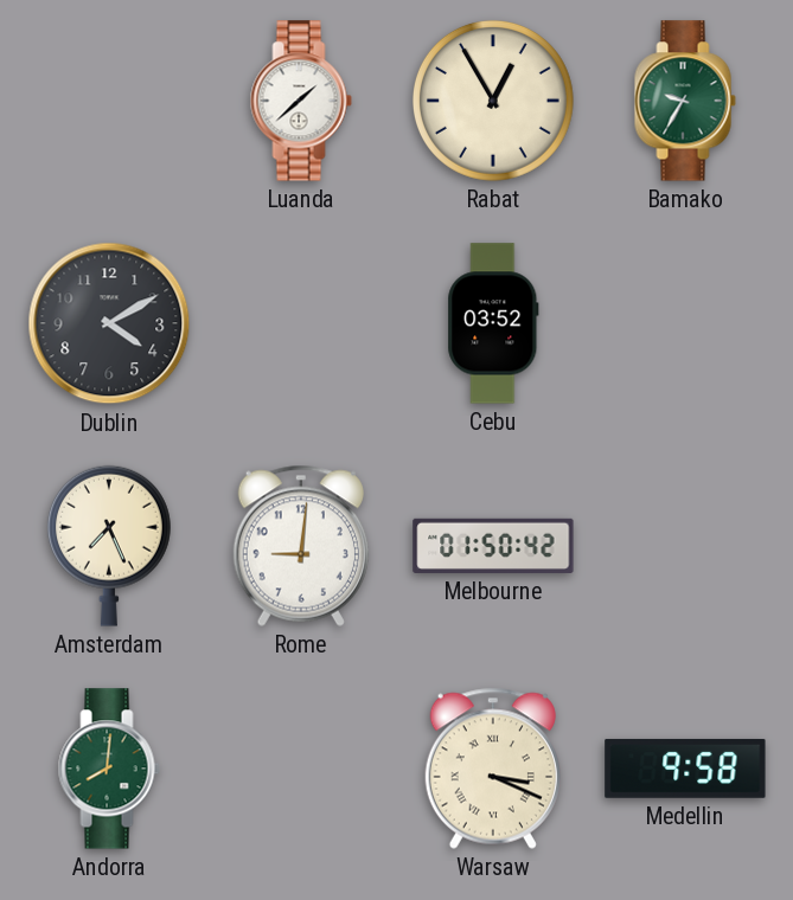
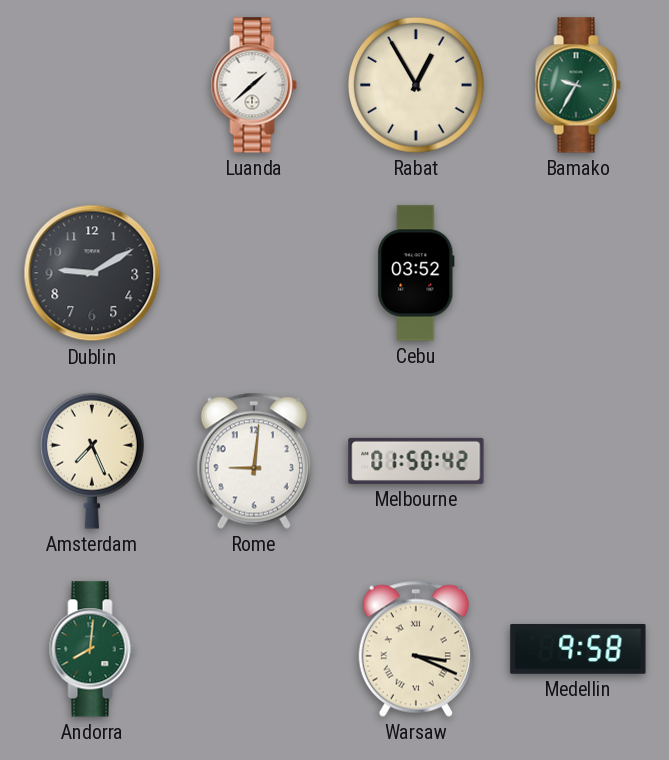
Dublin: 4:10 -> 9:10
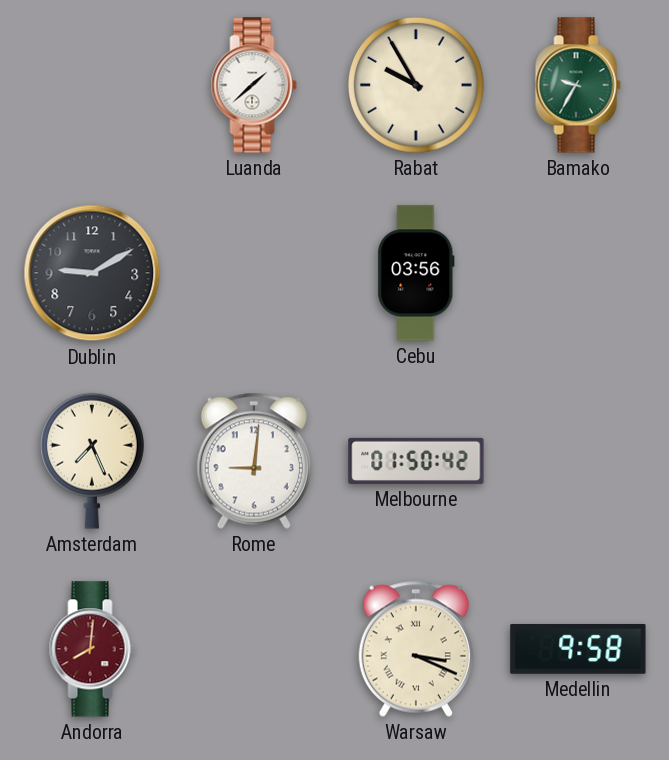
Rabat: 12:55 -> 9:55
Cebu: 03:52 -> 03:56
Andorra dial: green -> burgundy
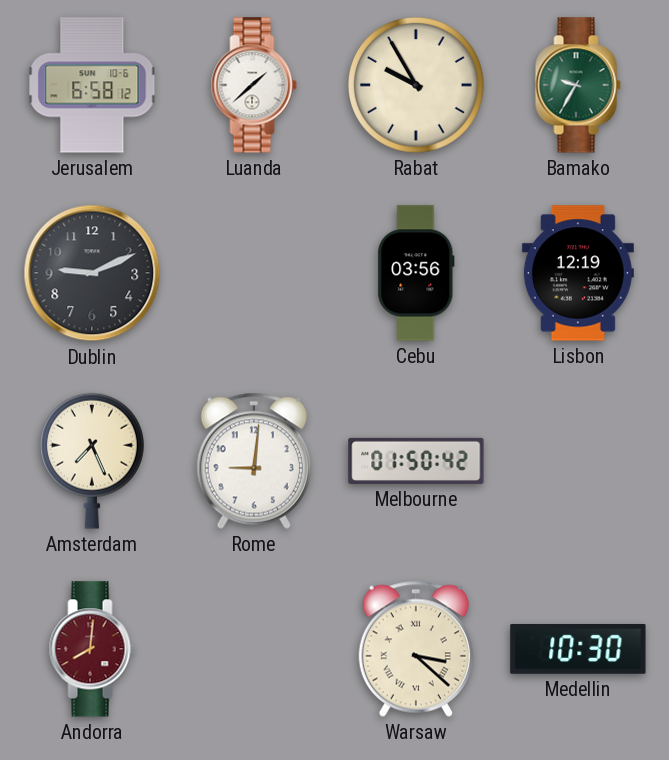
Jerusalem: none -> 6:58
Dublin: 9:10 -> 9:11
Lisbon: none -> 12:19
Warsaw: 3:19 -> 3:22
Medellin: 9:58 -> 10:30
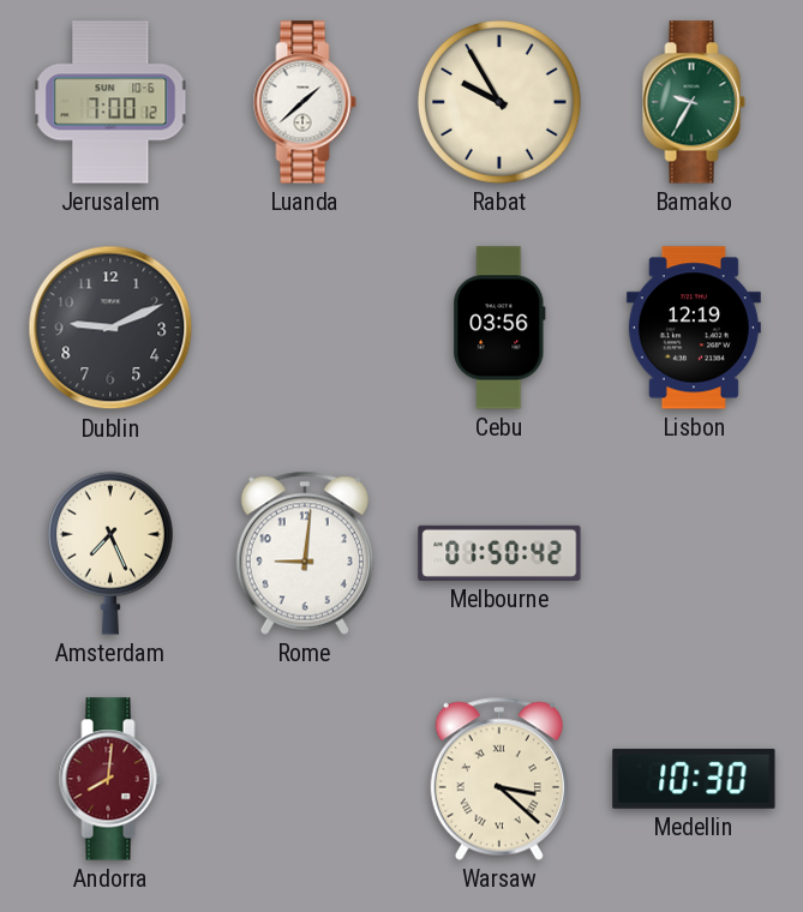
Jerusalem: 6:58 -> 7:00
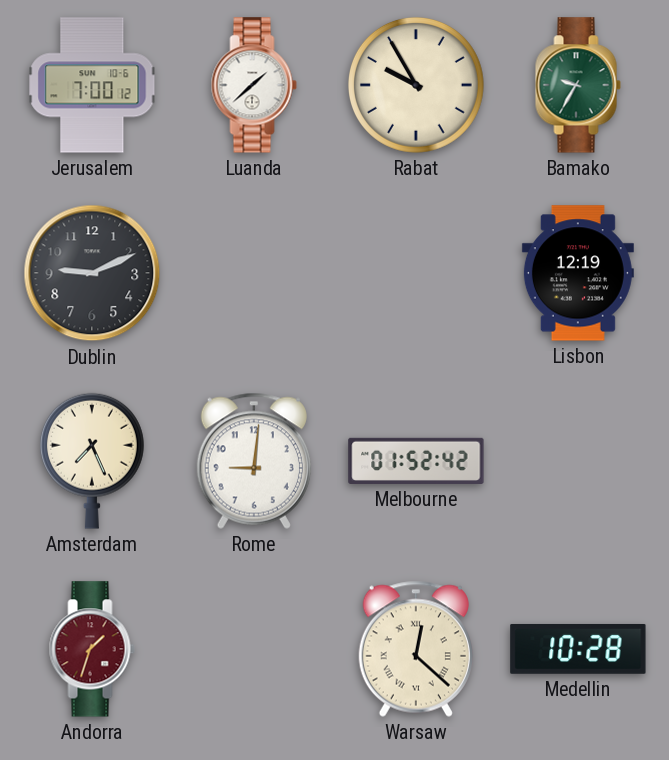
Cebu: 03:56 -> none
Melbourne: 01:50 -> 01:52
Andorra: 8:01 -> 1:33
Warsaw: 3:22 -> 12:22
Medellin: 10:30 -> 10:28
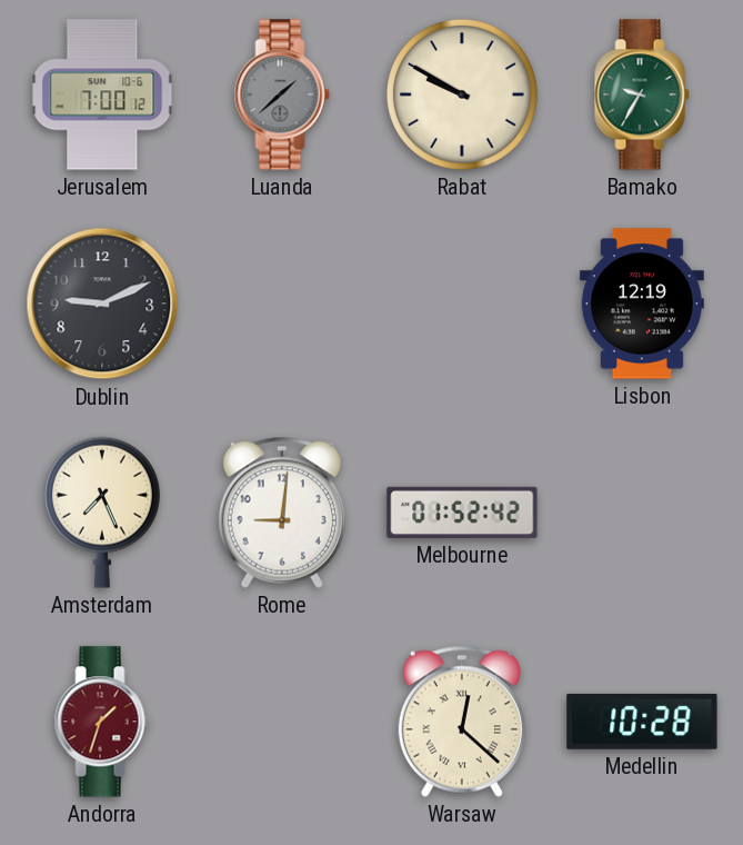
Luanda dial: white -> grey
Rabat: 9:55 -> 9:50
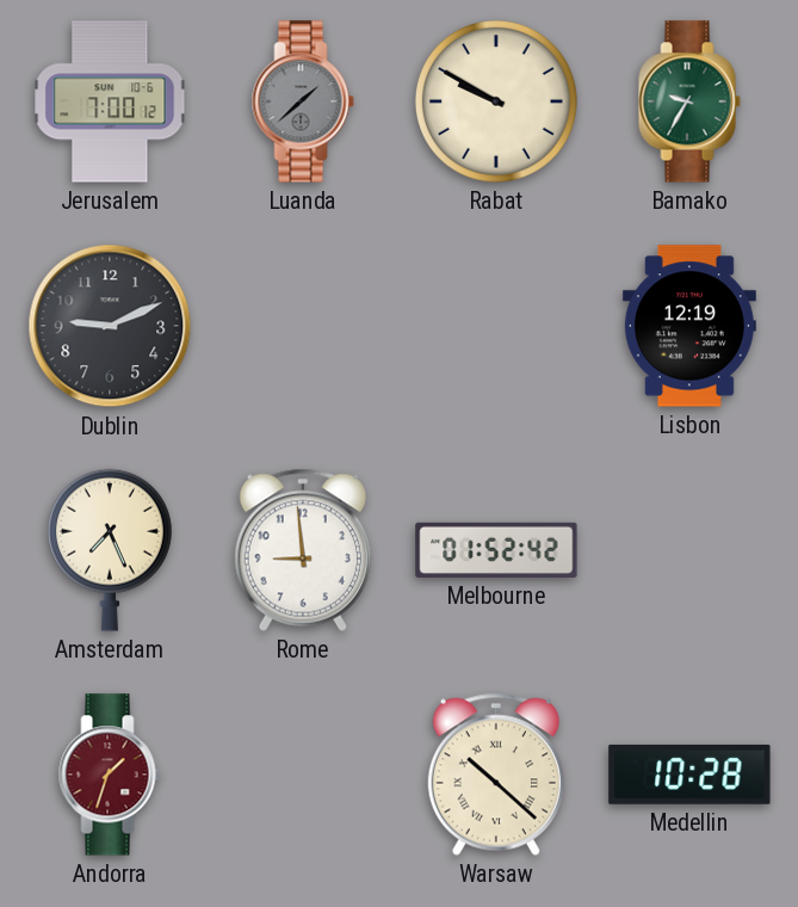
Rome: 9:01 -> 8:59
Warsaw: 12:22 -> 10:22
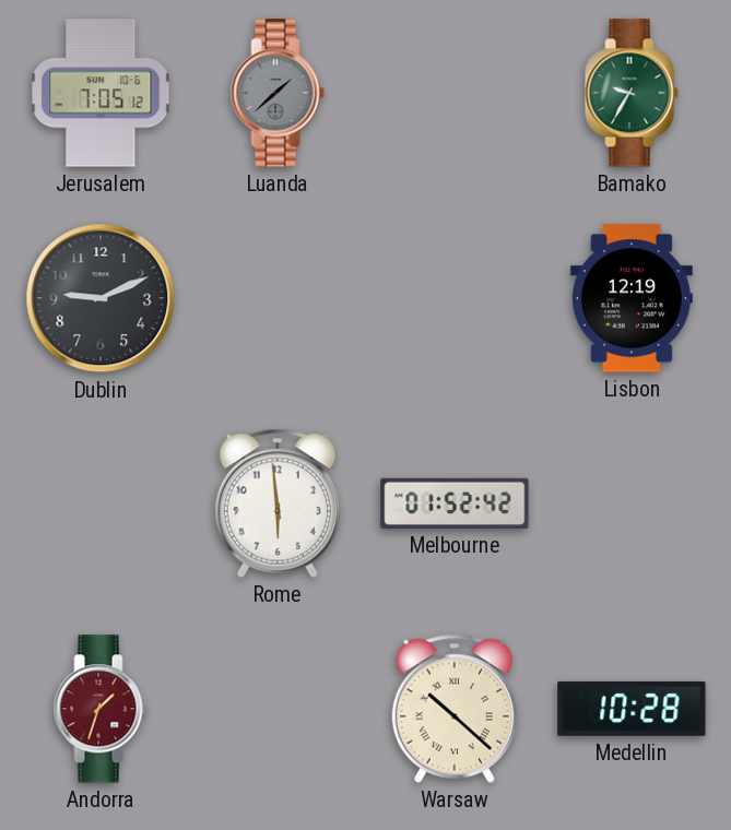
Jerusalem: 7:00 -> 7:05
Rabat: 9:50 -> none
Amsterdam: 7:26 -> none
Rome: 8:59 -> 5:59
